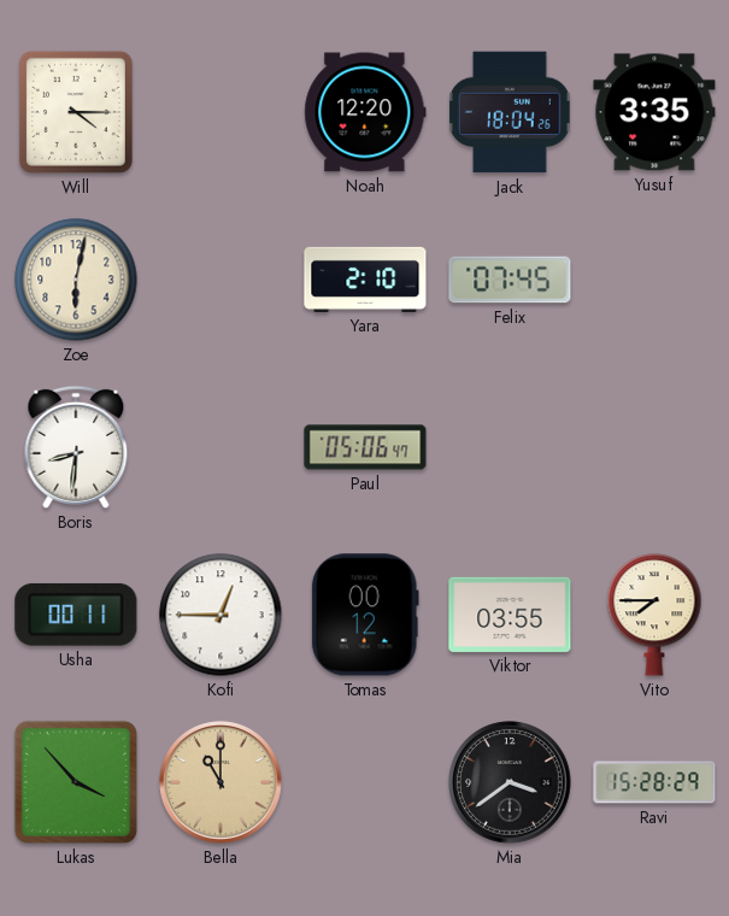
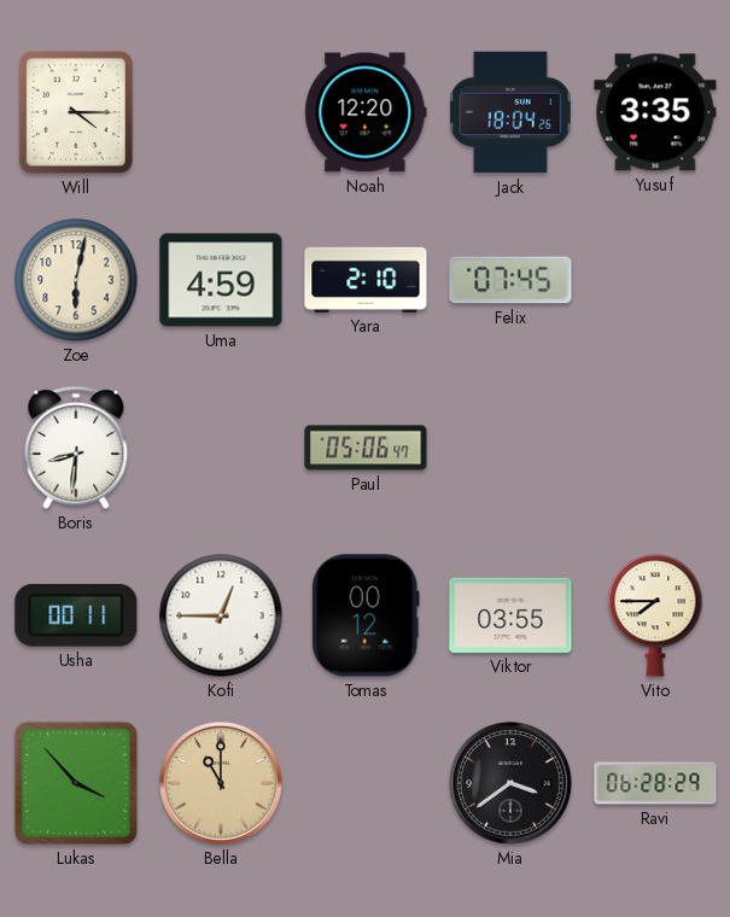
Uma: none -> 4:59
Ravi: 15:28 -> 06:28
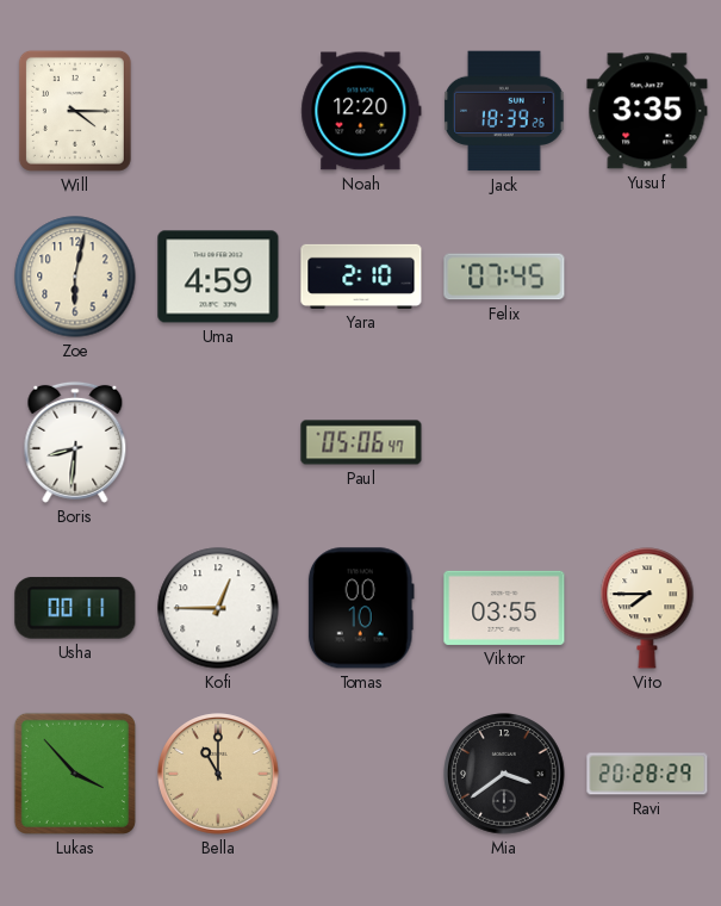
Jack: 18:04 -> 18:39
Tomas: 00:12 -> 00:10
Ravi: 06:28 -> 20:28
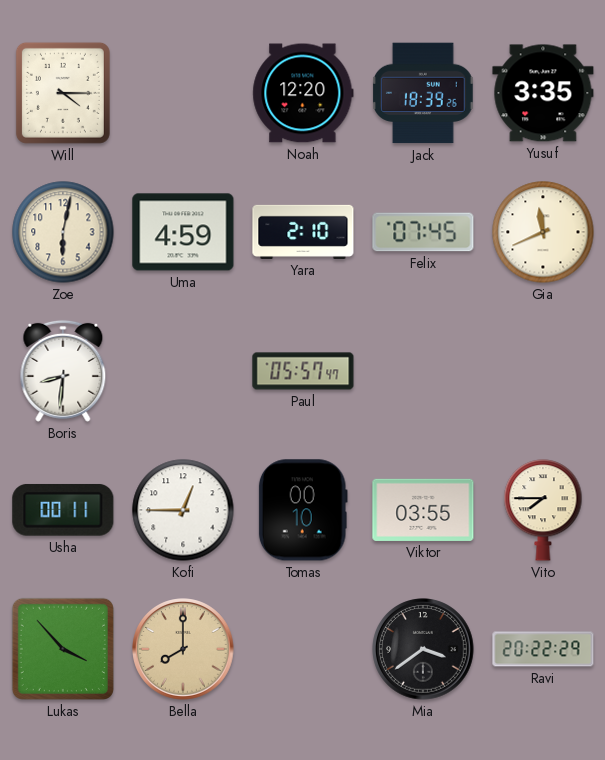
Gia: none -> 11:41
Paul: 05:06 -> 05:57
Bella: 11:00 -> 8:00
Ravi: 20:28 -> 20:22
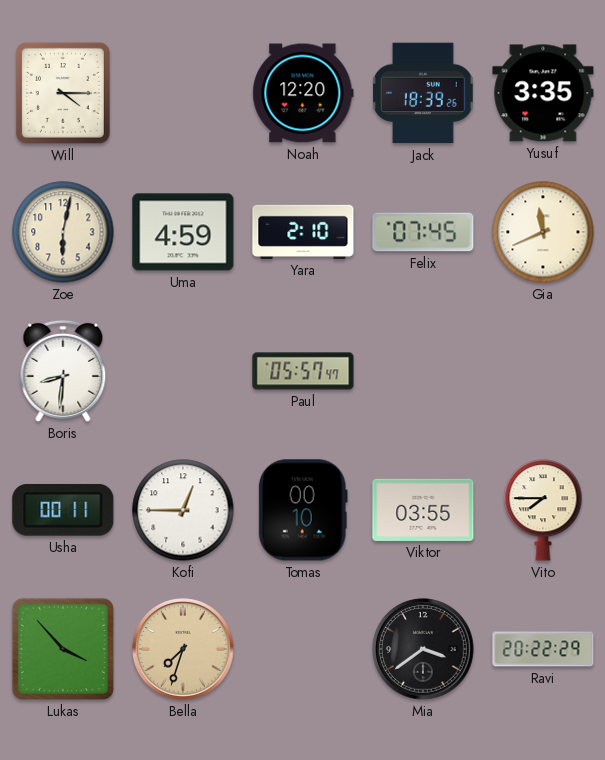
Bella: 8:00 -> 7:33
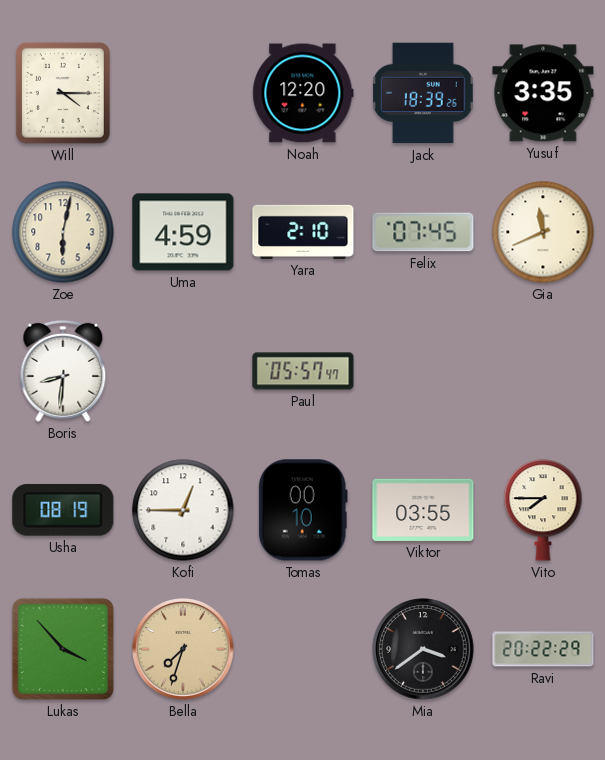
Usha: 00:11 -> 08:19
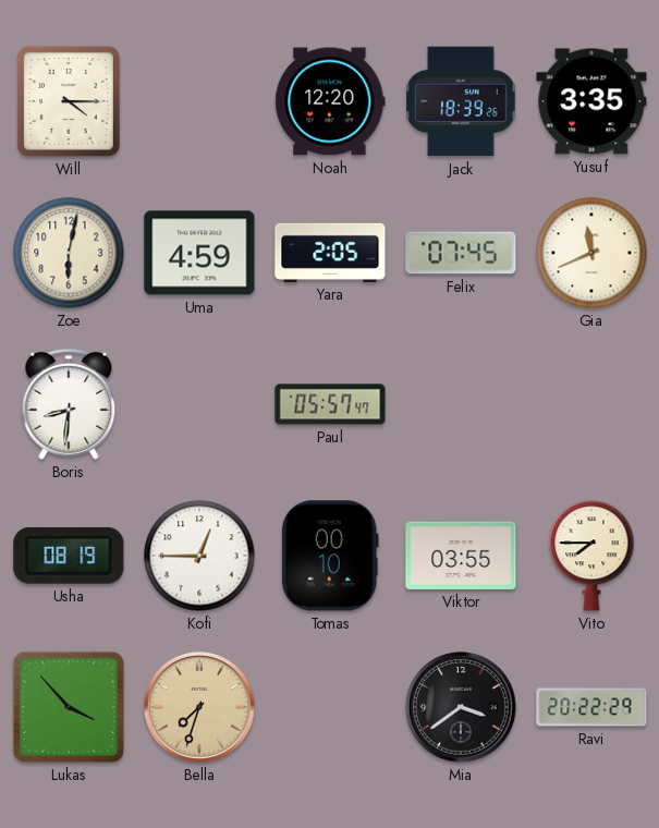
Yara: 2:10 -> 2:05
